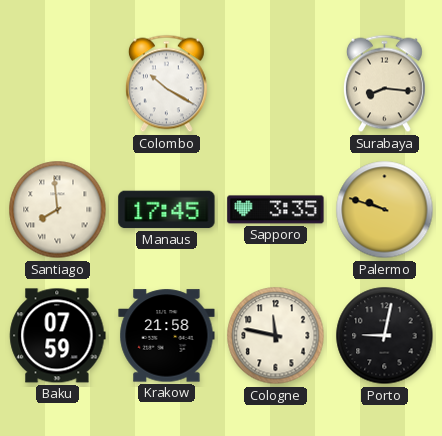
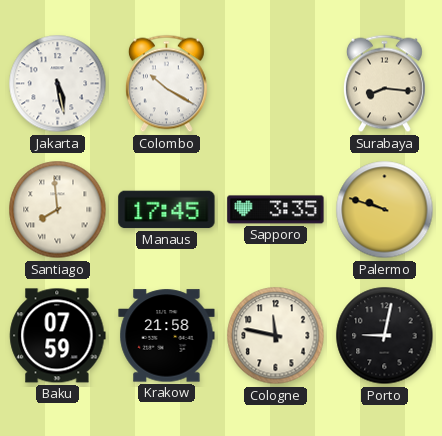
Jakarta: none -> 5:28
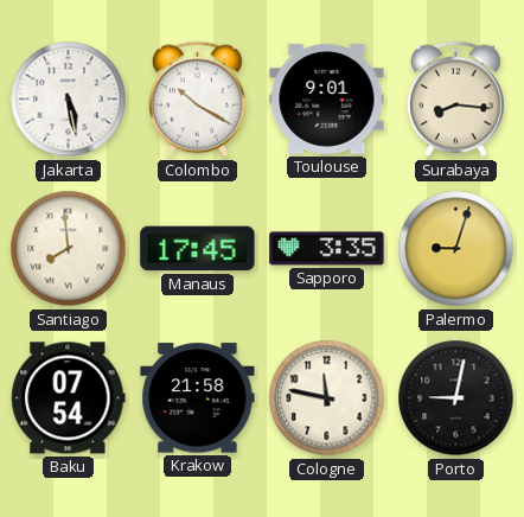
Toulouse: none -> 9:01
Palermo: 9:48 -> 9:03
Baku: 07:59 -> 07:54
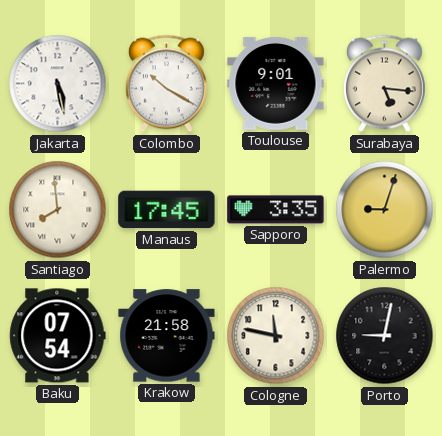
Surabaya: 8:16 -> 5:16
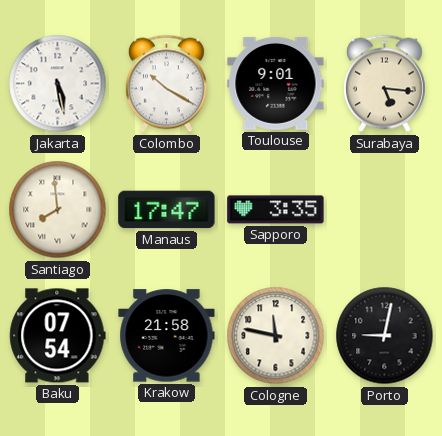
Manaus: 17:45 -> 17:47
Palermo: 9:03 -> none
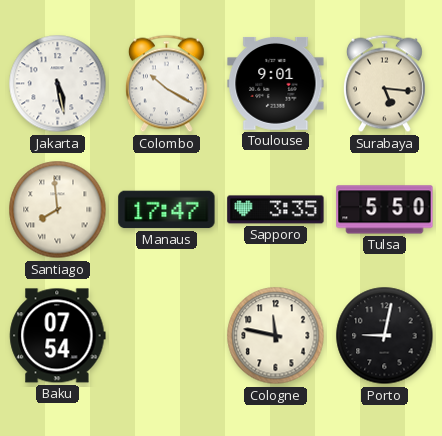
Tulsa: none -> 5:50
Krakow: 21:58 -> none
